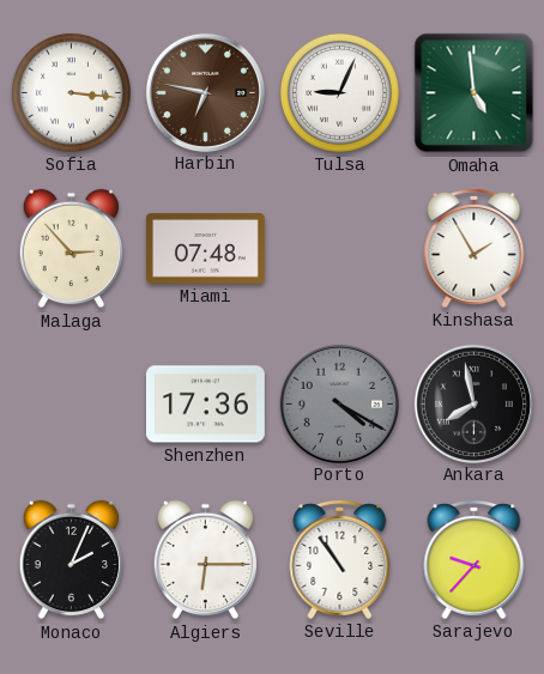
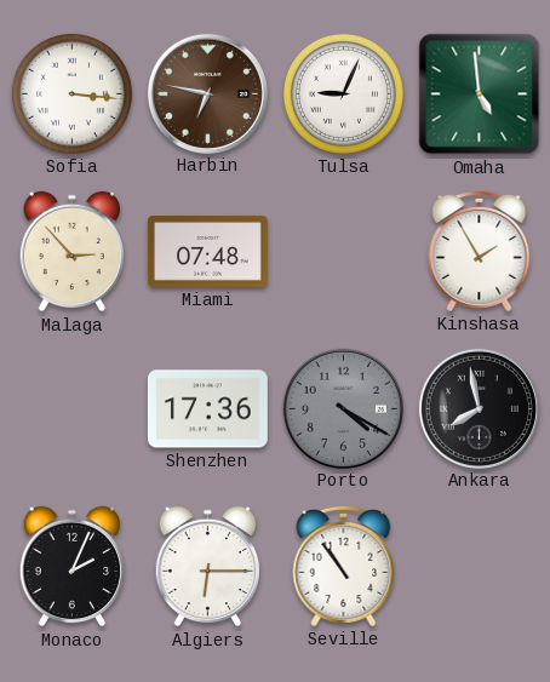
Sarajevo: 9:37 -> none
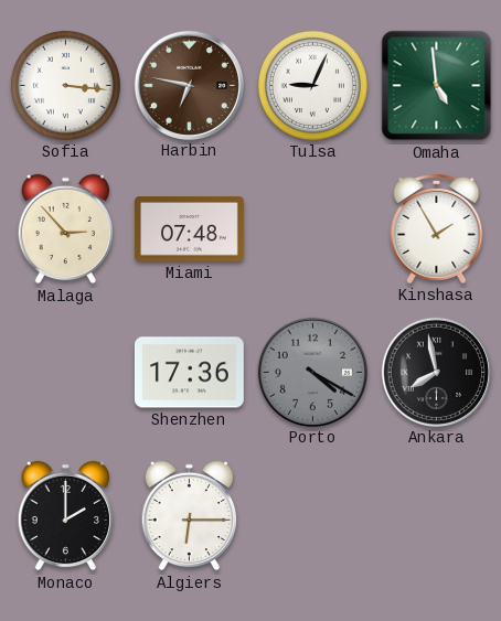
Monaco: 2:04 -> 2:00
Seville: 10:54 -> none
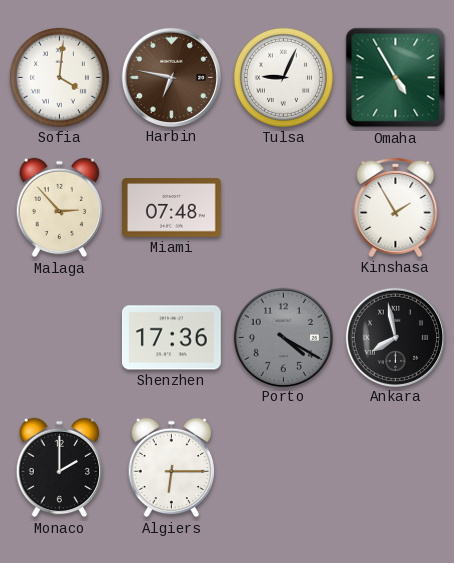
Sofia: 3:16 -> 4:01
Omaha: 4:59 -> 4:55
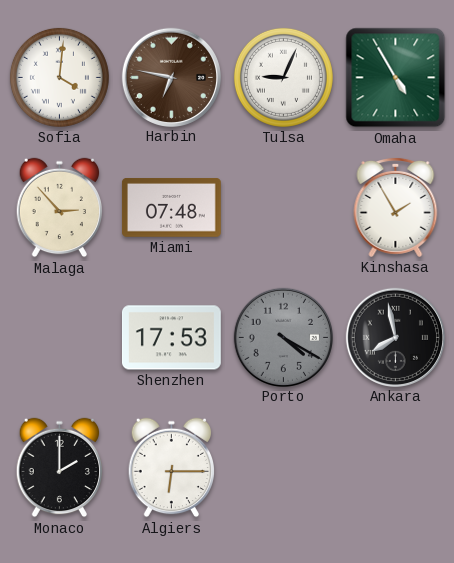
Shenzhen: 17:36 -> 17:53
